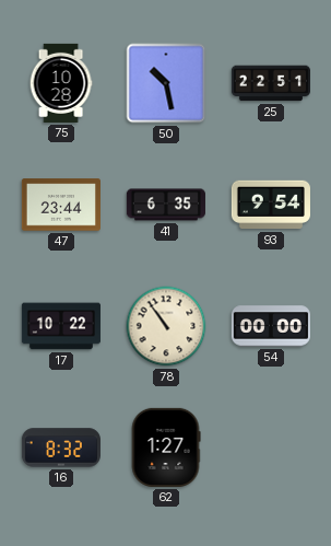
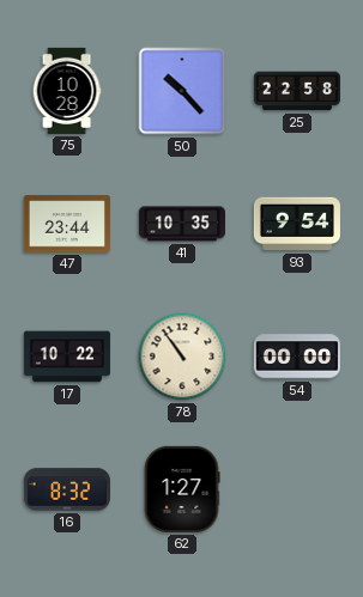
50: 10:28 -> 10:23
25: 22:51 -> 22:58
41: 6:35 -> 10:35
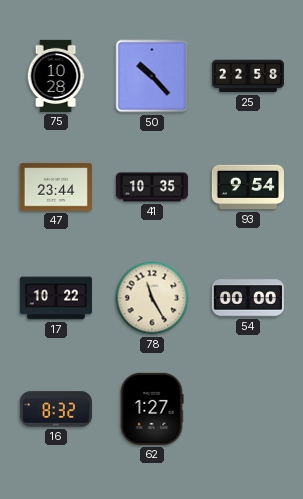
78: 10:54 -> 11:25
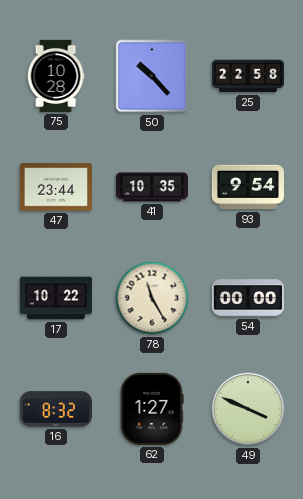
49: none -> 3:49
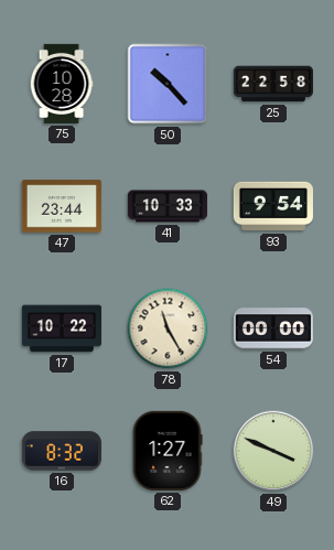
41: 10:35 -> 10:33
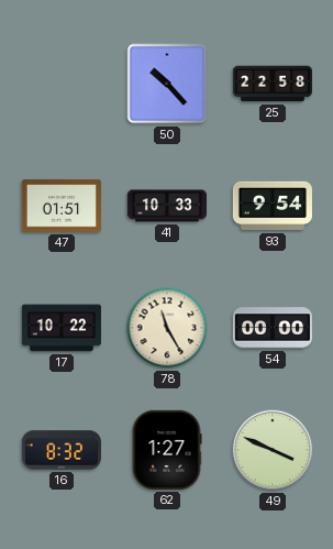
75: 10:28 -> none
47: 23:44 -> 01:51
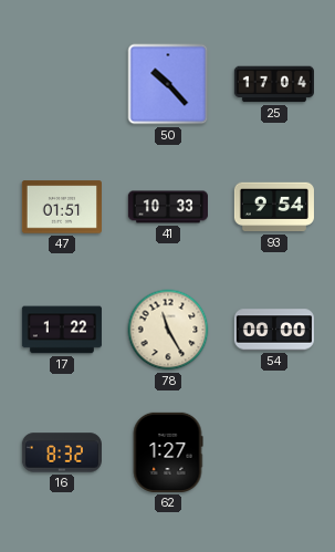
25: 22:58 -> 17:04
17: 10:22 -> 1:22
49: 3:49 -> none
